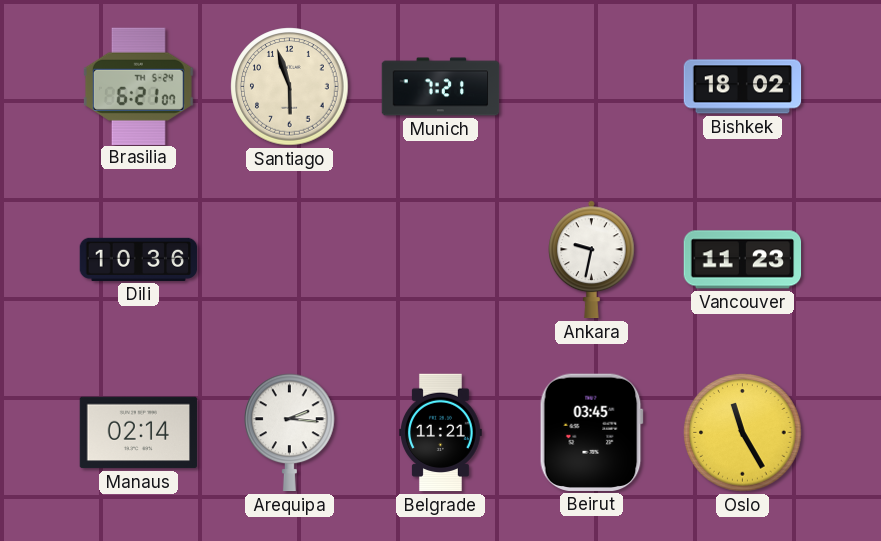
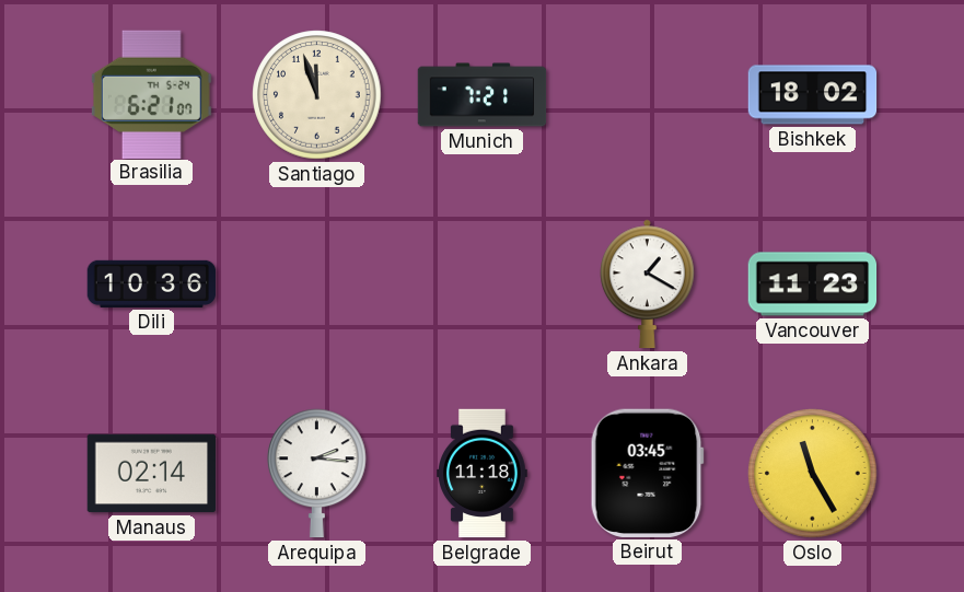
Santiago: 5:57 -> 11:57
Ankara: 9:32 -> 1:20
Belgrade: 11:21 -> 11:18
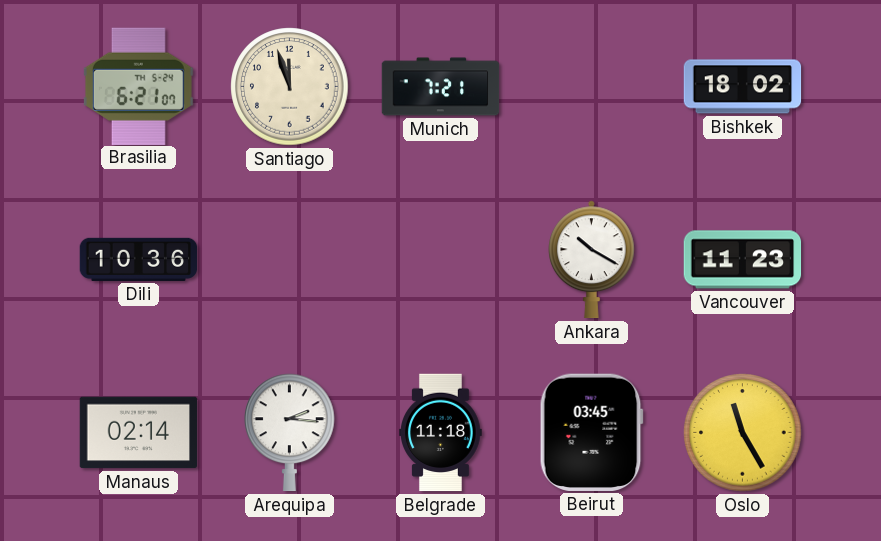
Ankara: 1:20 -> 10:20
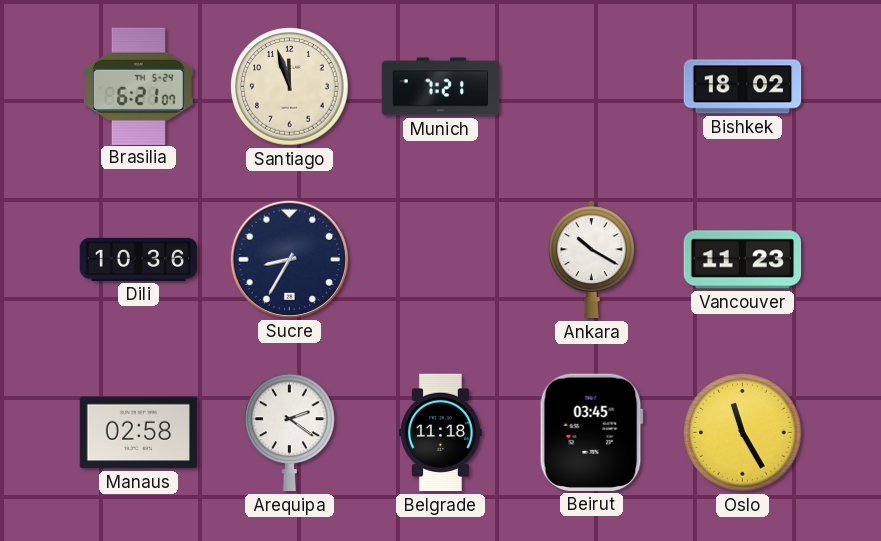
Sucre: none -> 8:35
Manaus: 02:14 -> 02:58
Arequipa: 2:16 -> 2:21
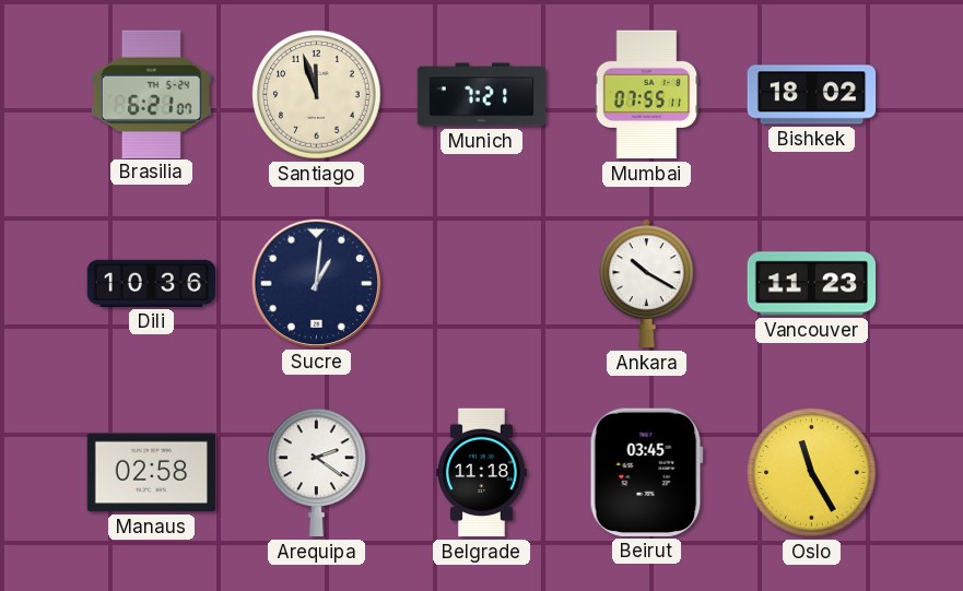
Mumbai: none -> 07:55
Sucre: 8:35 -> 1:01
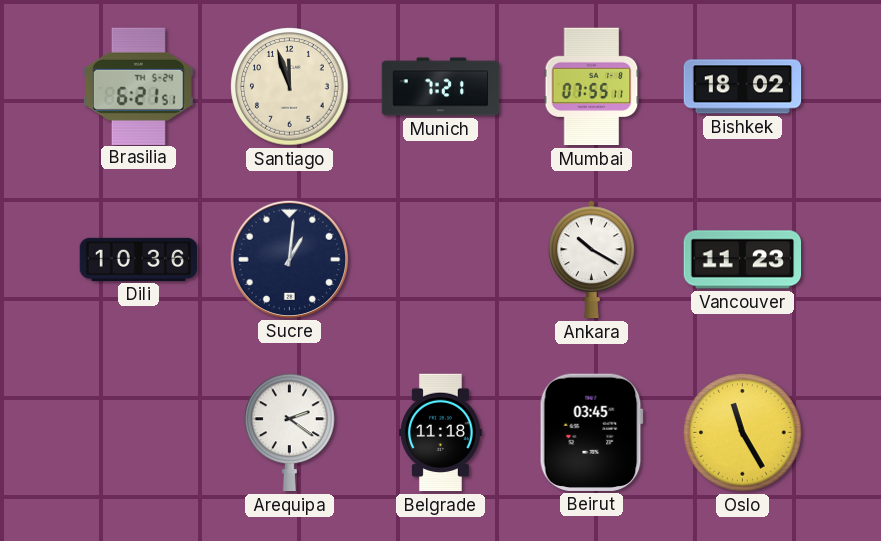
Brasilia: 6:21:07 -> 6:21:51
Manaus: 02:58 -> none
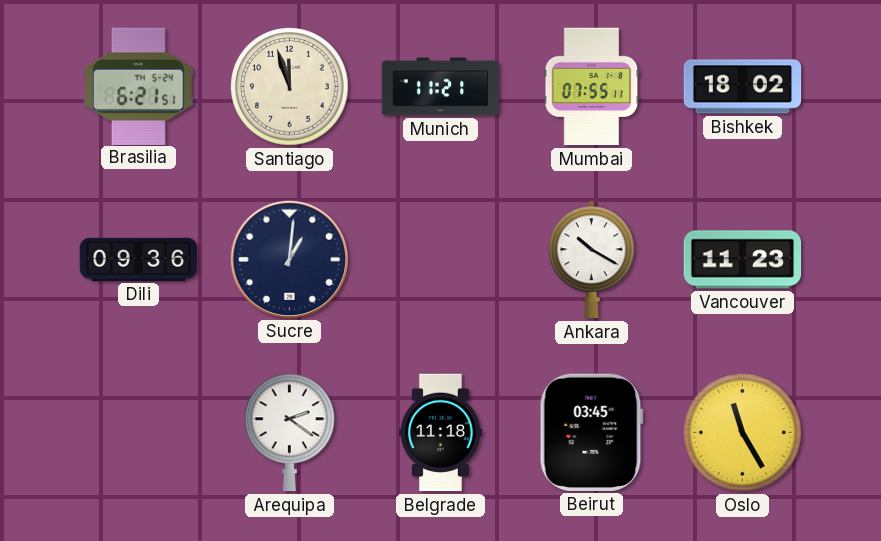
Munich: 7:21 -> 11:21
Dili: 10:36 -> 09:36
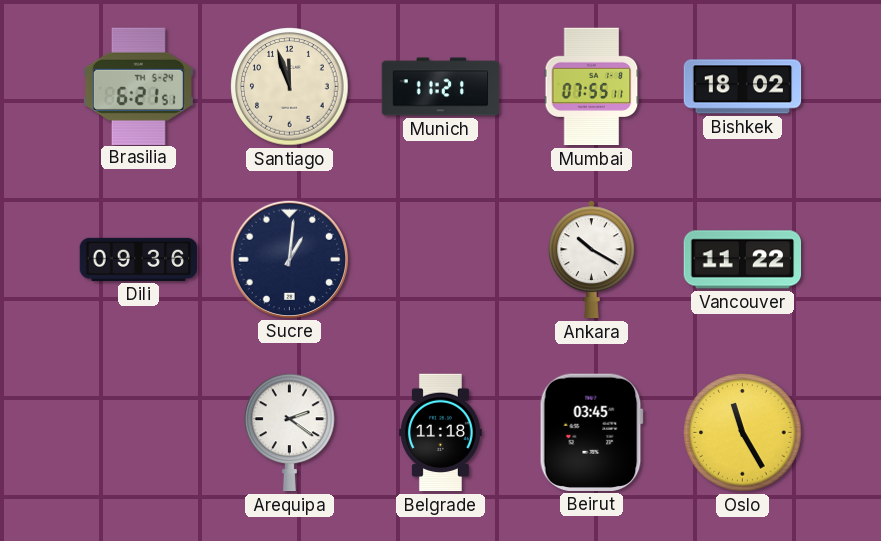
Vancouver: 11:23 -> 11:22
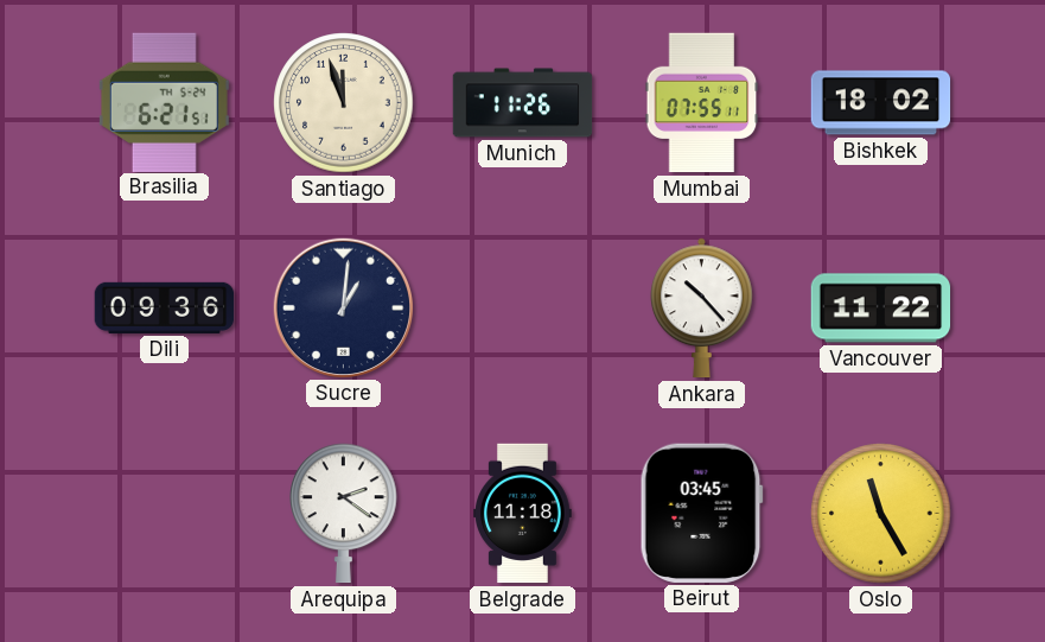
Munich: 11:21 -> 11:26
Ankara: 10:20 -> 10:23
